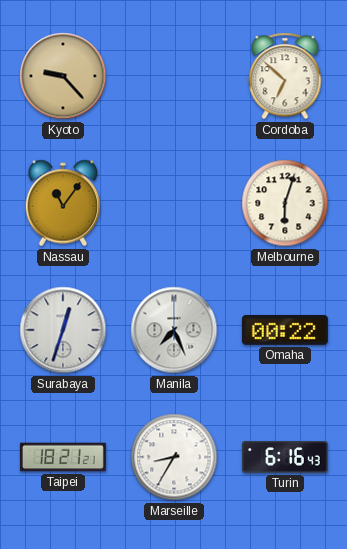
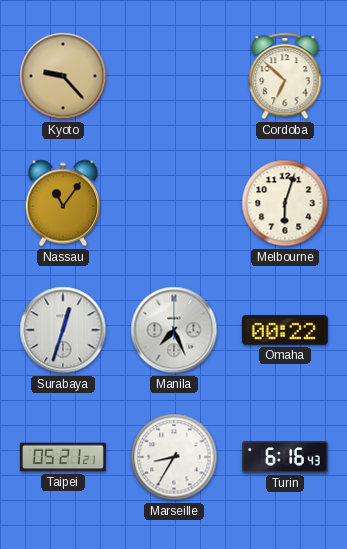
Taipei: 18:21 -> 05:21
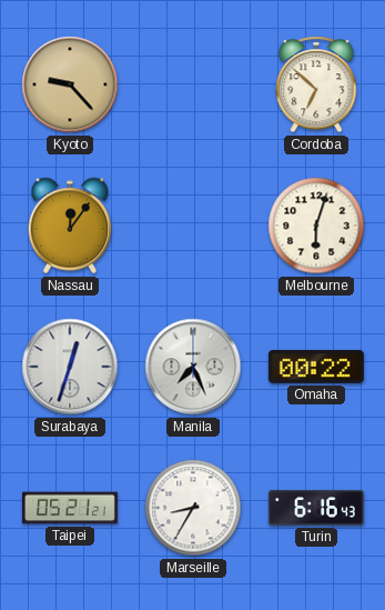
Nassau: 11:06 -> 12:06
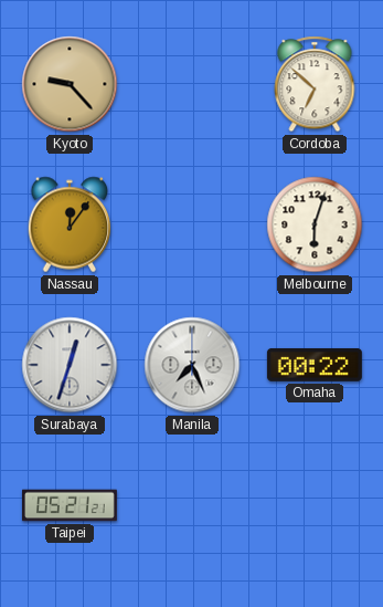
Marseille: 8:35 -> none
Turin: 6:16 -> none
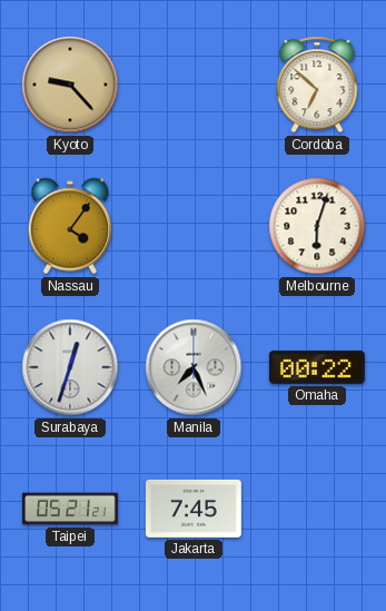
Nassau: 12:06 -> 4:06
Jakarta: none -> 7:45
